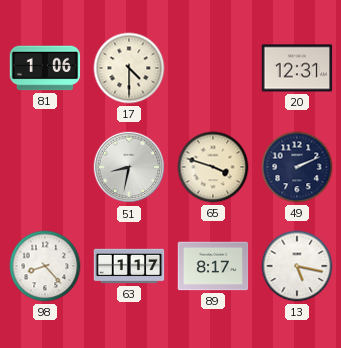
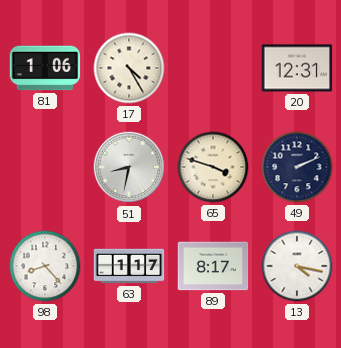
17: 4:30 -> 4:25
13: 5:17 -> 4:17
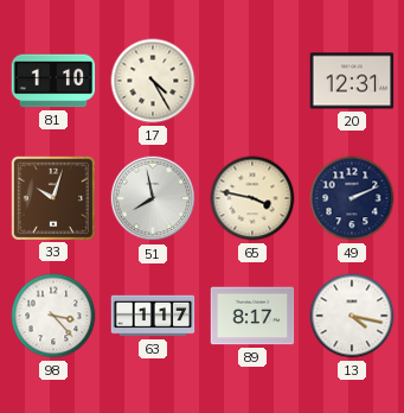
81: 1:06 -> 1:10
33: none -> 10:03
51: 8:32 -> 7:58
65: 3:48 -> 3:47
98: 8:23 -> 3:23
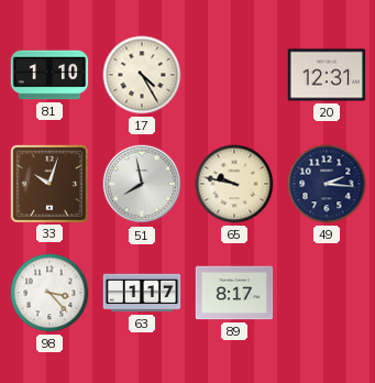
65: 3:47 -> 9:47
49: 2:11 -> 2:16
13: 4:17 -> none
